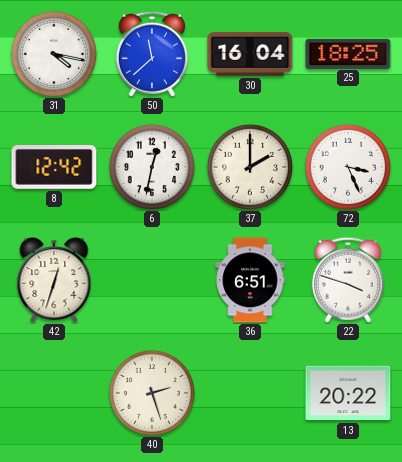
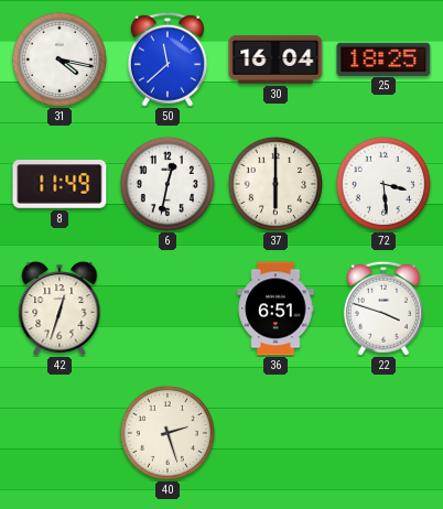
8: 12:42 -> 11:49
37: 2:00 -> 6:00
72: 3:26 -> 3:29
13: 20:22 -> none
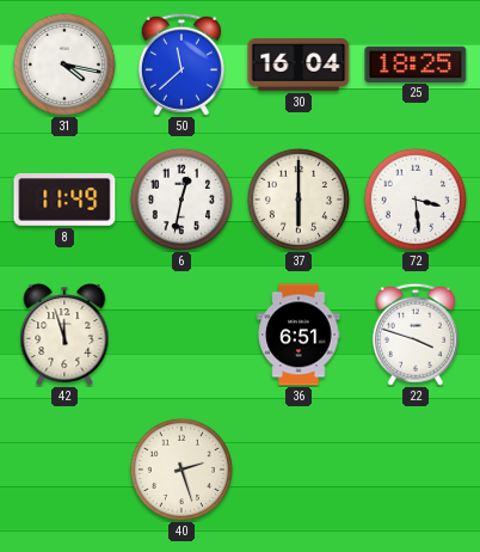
42: 12:33 -> 11:57
